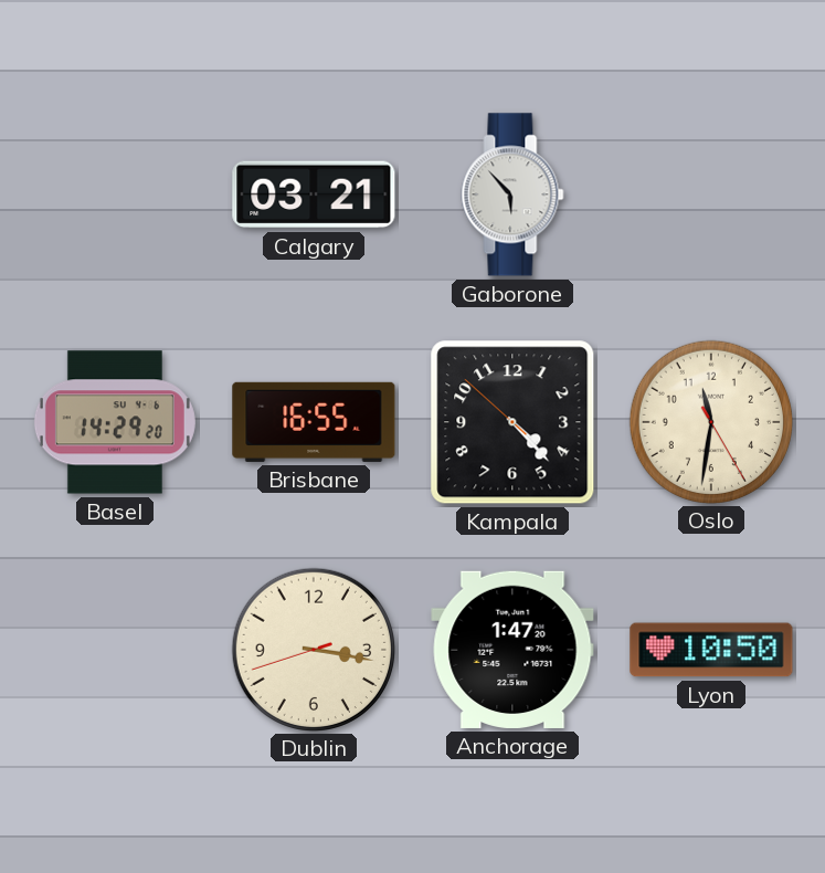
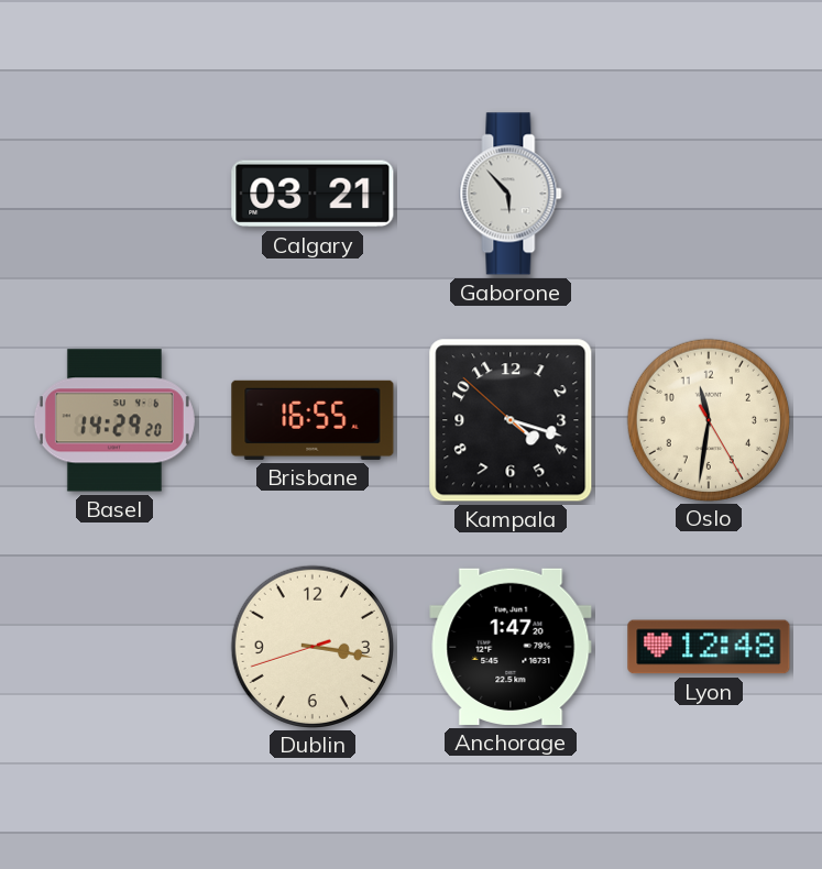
Kampala: 4:22 -> 4:17
Lyon: 10:50 -> 12:48
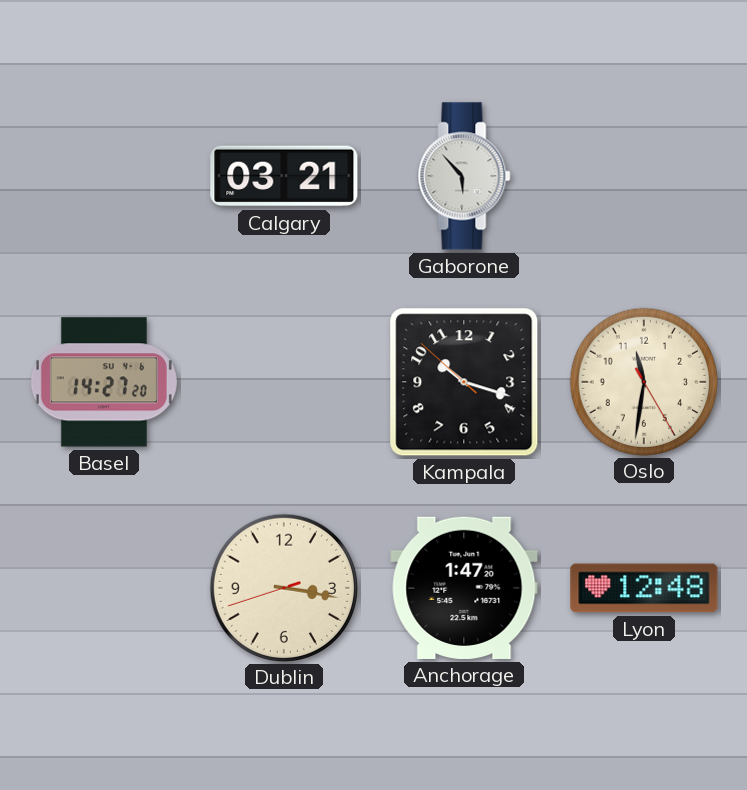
Basel: 14:29 -> 14:27
Brisbane: 16:55 -> none
Kampala: 4:17 -> 10:17
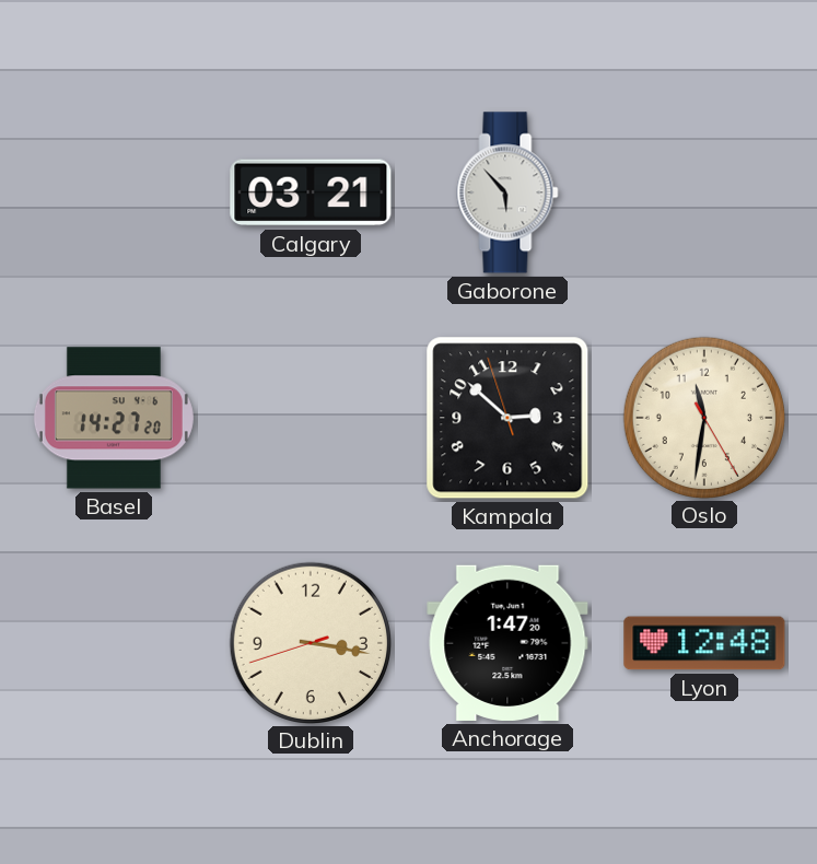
Kampala: 10:17 -> 2:51
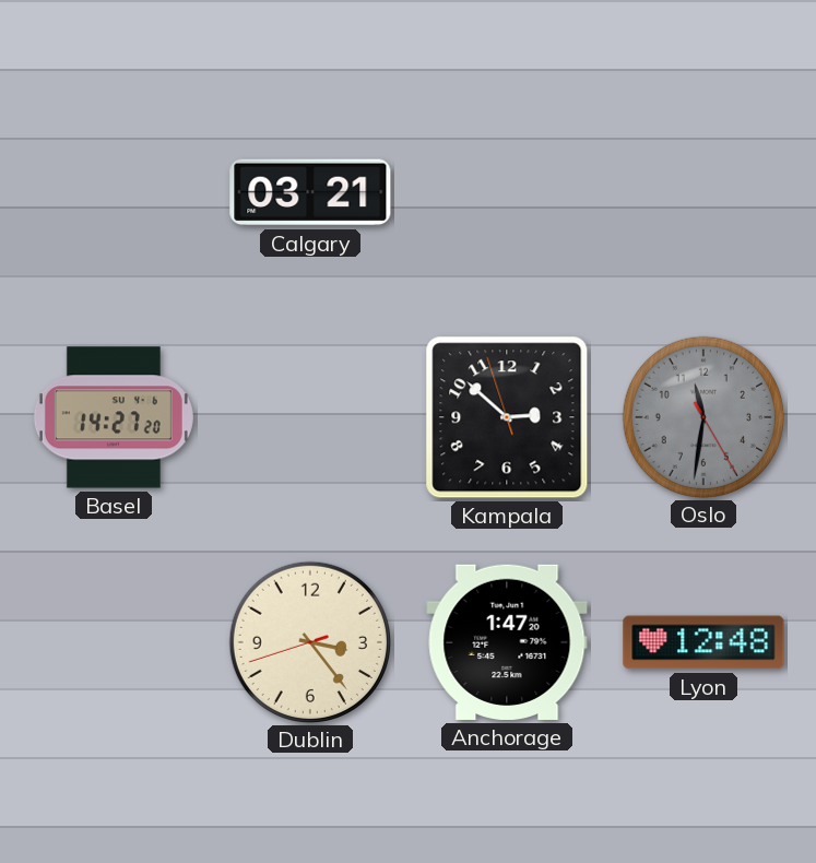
Gaborone: 5:53 -> none
Oslo dial: cream -> grey
Dublin: 3:16 -> 3:23
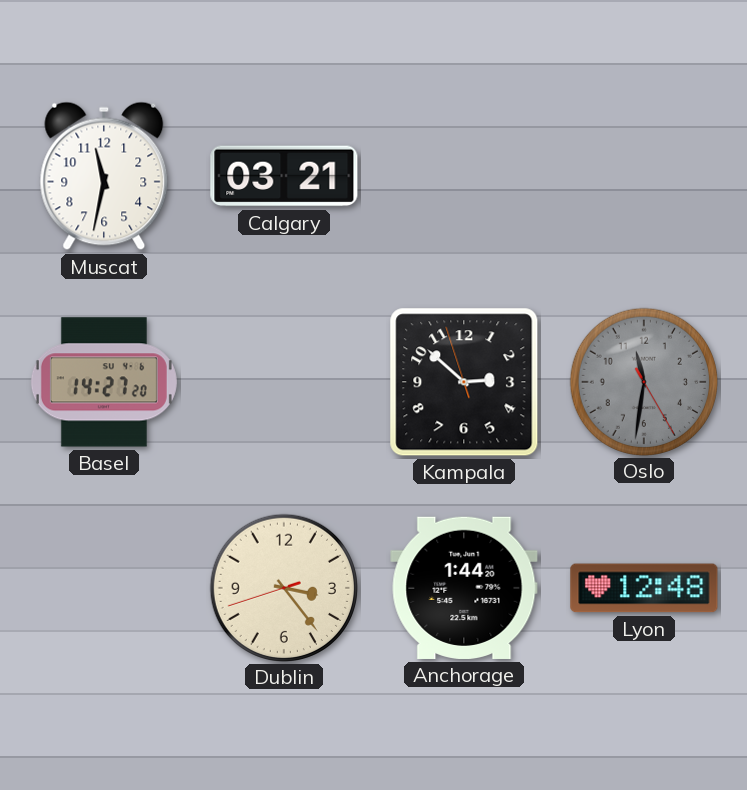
Muscat: none -> 11:32
Anchorage: 1:47 -> 1:44
